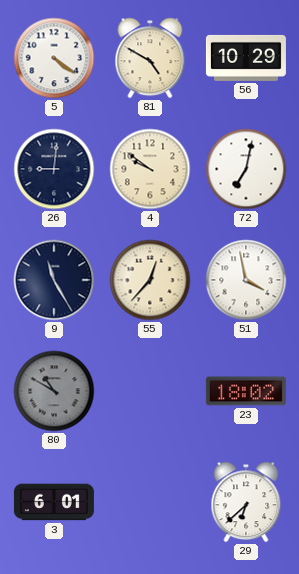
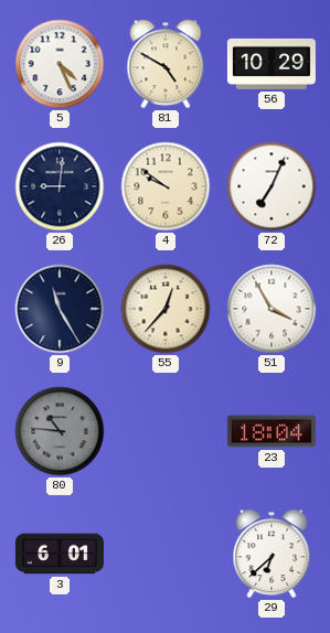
5: 4:21 -> 4:26
72: 7:02 -> 7:04
51: 3:58 -> 3:55
80: 10:50 -> 10:46
23: 18:02 -> 18:04
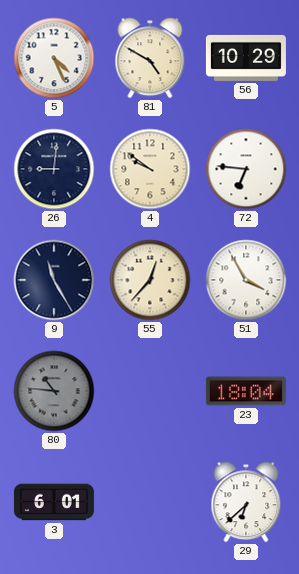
72: 7:04 -> 6:46
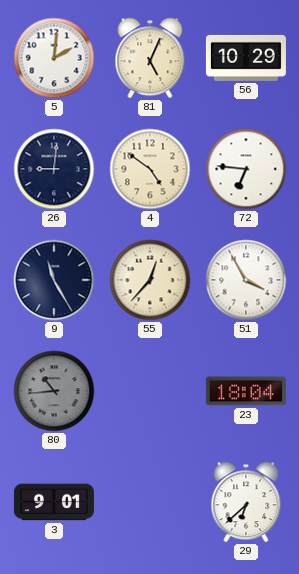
5: 4:26 -> 2:01
81: 4:50 -> 5:04
4: 9:51 -> 4:51
80: 10:46 -> 10:44
3: 6:01 -> 9:01
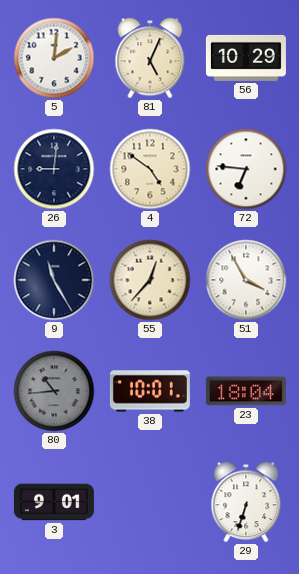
38: none -> 10:01
29: 6:38 -> 6:33
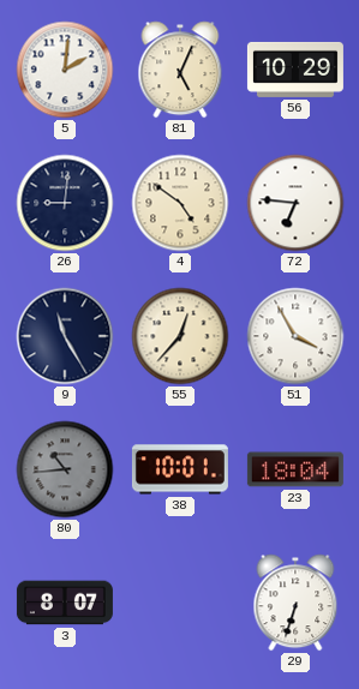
3: 9:01 -> 8:07
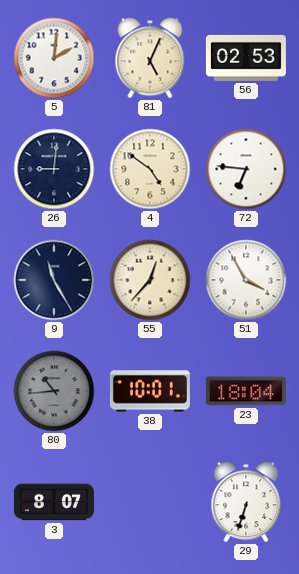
56: 10:29 -> 02:53
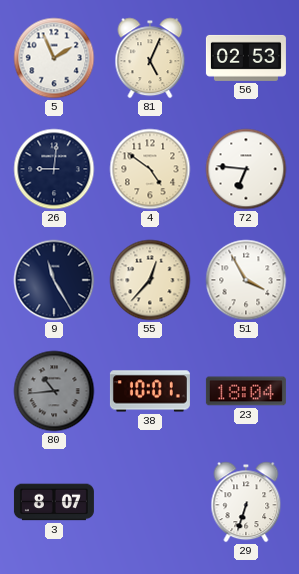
5: 2:01 -> 1:56
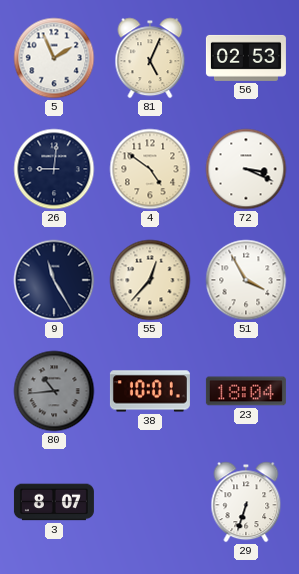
72: 6:46 -> 3:19
